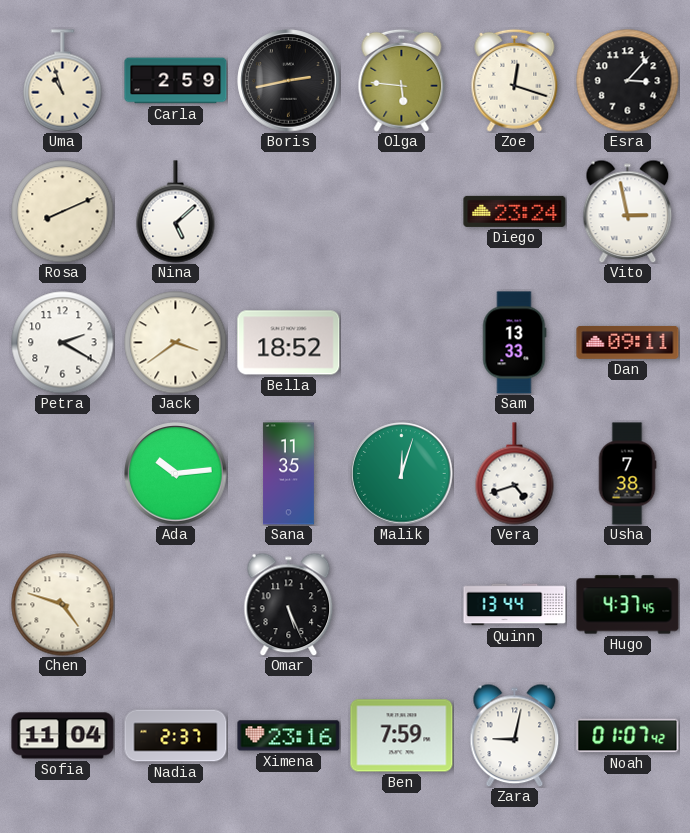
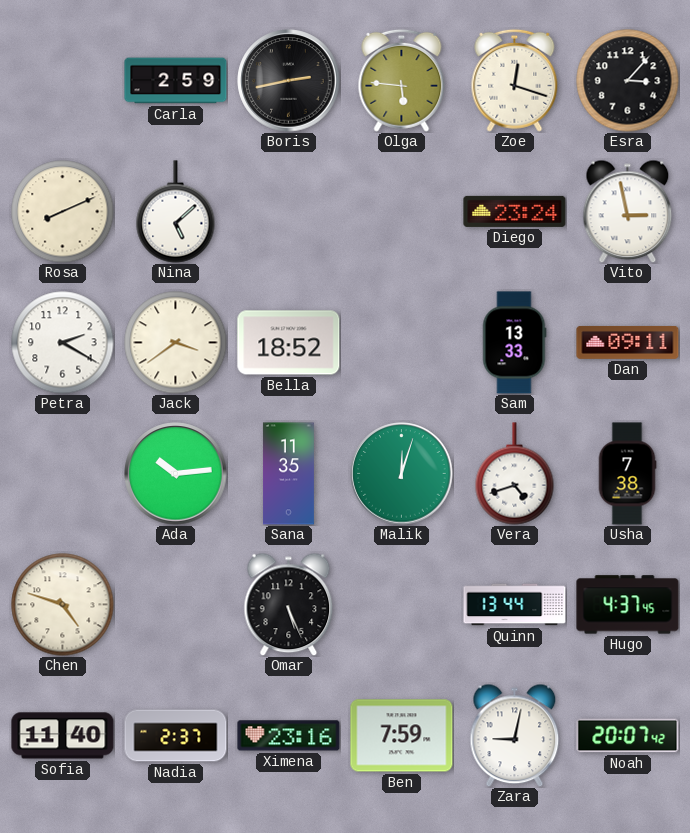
Uma: 10:57 -> none
Sofia: 11:04 -> 11:40
Noah: 01:07 -> 20:07
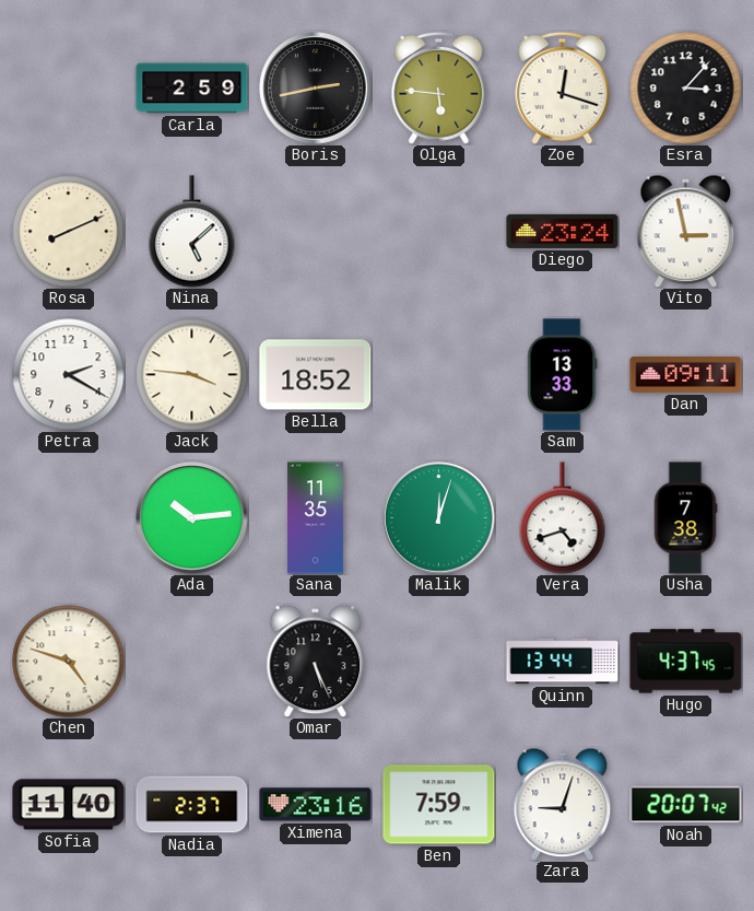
Jack: 3:39 -> 3:46
Zara: 9:02 -> 9:03
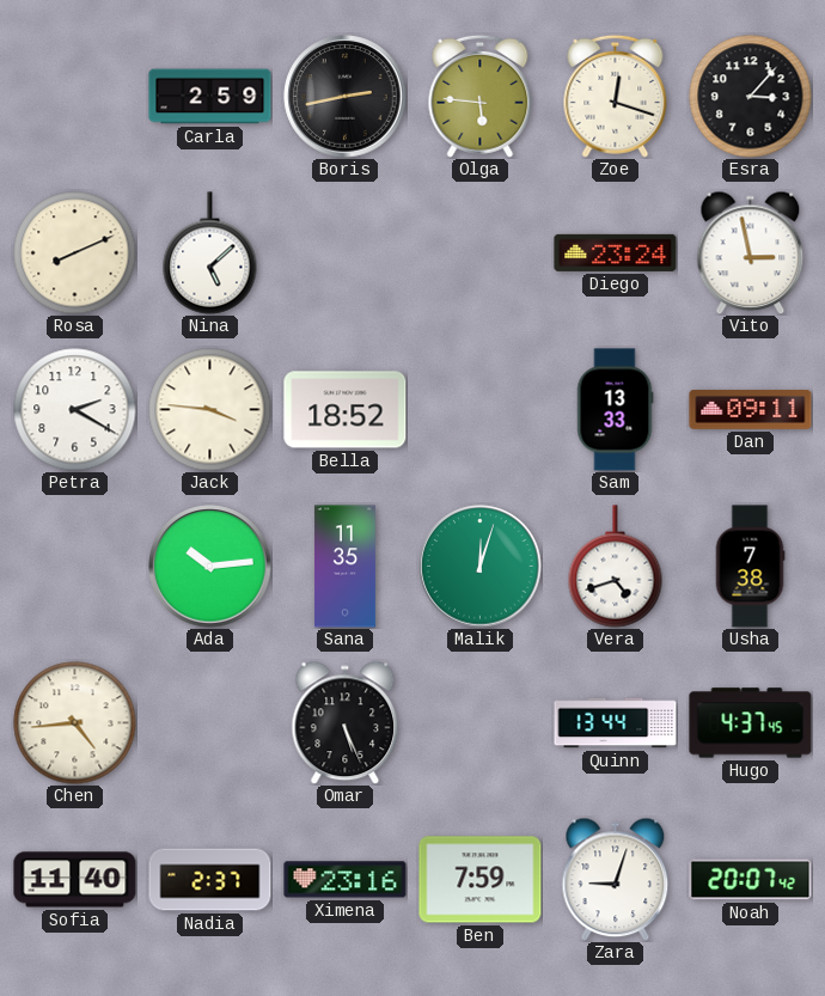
Chen: 4:48 -> 4:44
